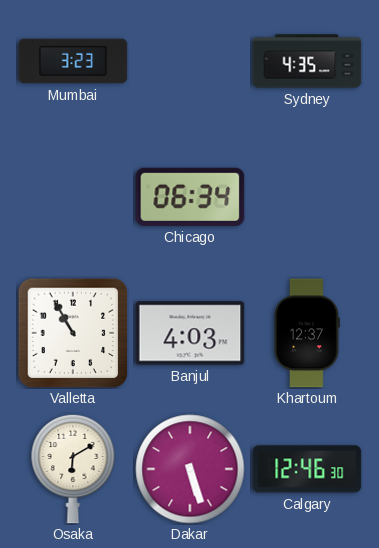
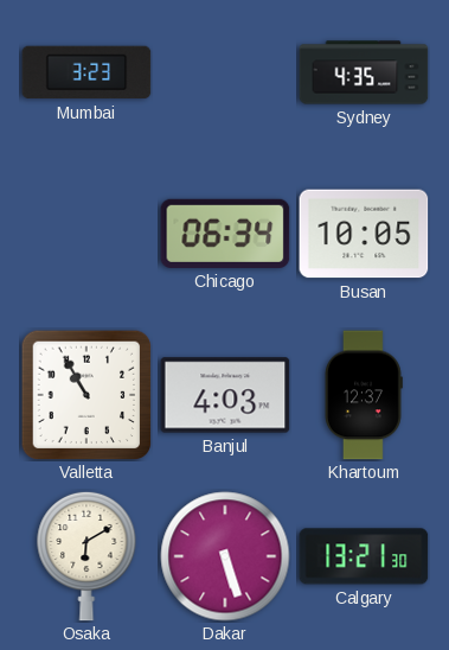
Busan: none -> 10:05
Calgary: 12:46 -> 13:21
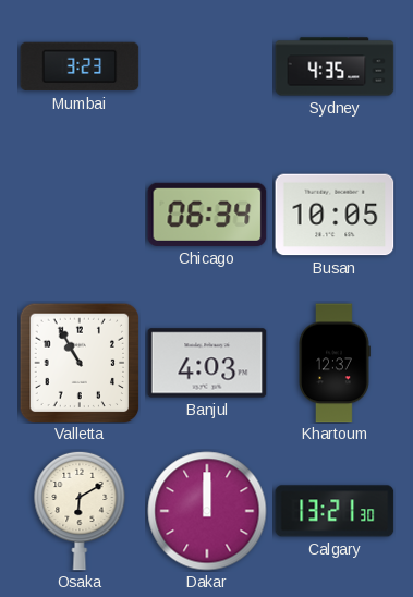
Dakar: 5:27 -> 12:00
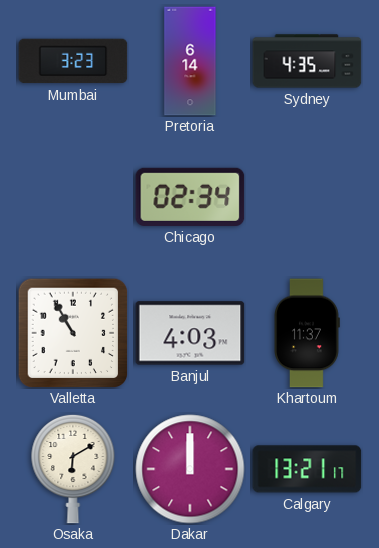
Pretoria: none -> 6:14
Chicago: 06:34 -> 02:34
Busan: 10:05 -> none
Khartoum: 12:37 -> 11:37
Calgary: 13:21:30 -> 13:21:17
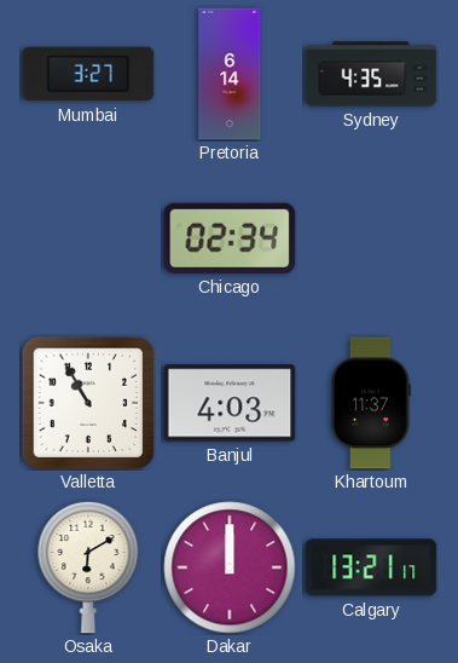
Mumbai: 3:23 -> 3:27
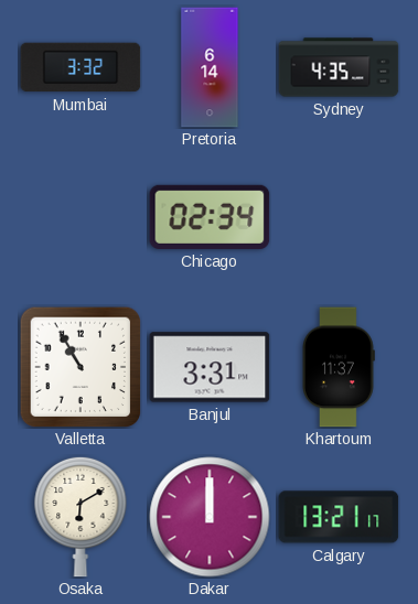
Mumbai: 3:27 -> 3:32
Banjul: 4:03 -> 3:31
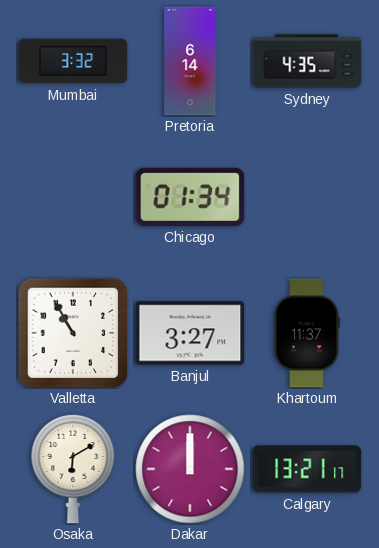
Chicago: 02:34 -> 01:34
Banjul: 3:31 -> 3:27
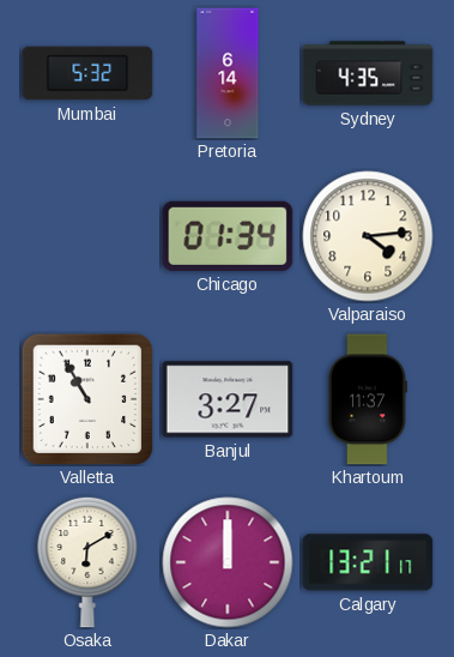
Mumbai: 3:32 -> 5:32
Valparaiso: none -> 4:14
